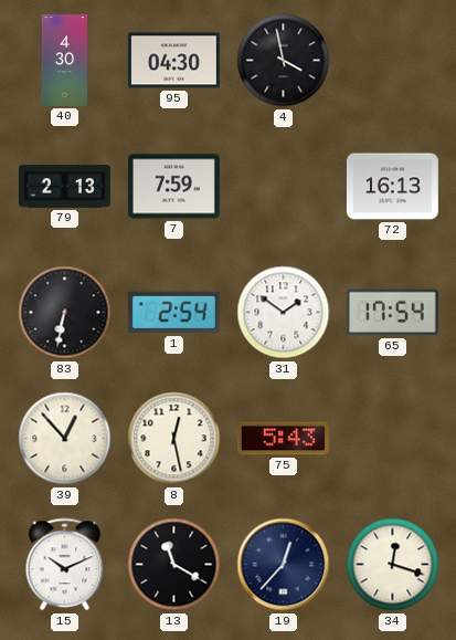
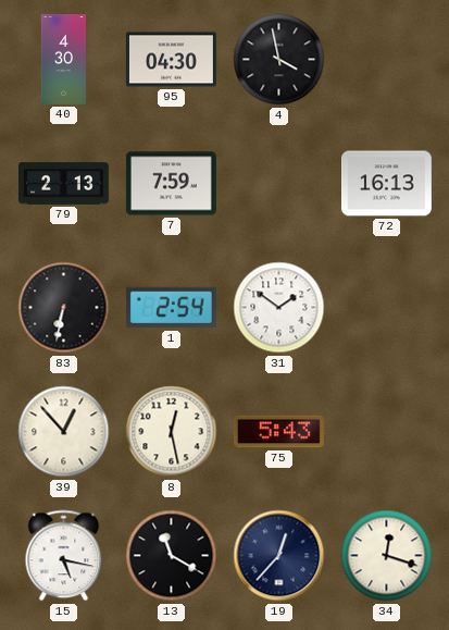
65: 17:54 -> none
15: 10:11 -> 5:17
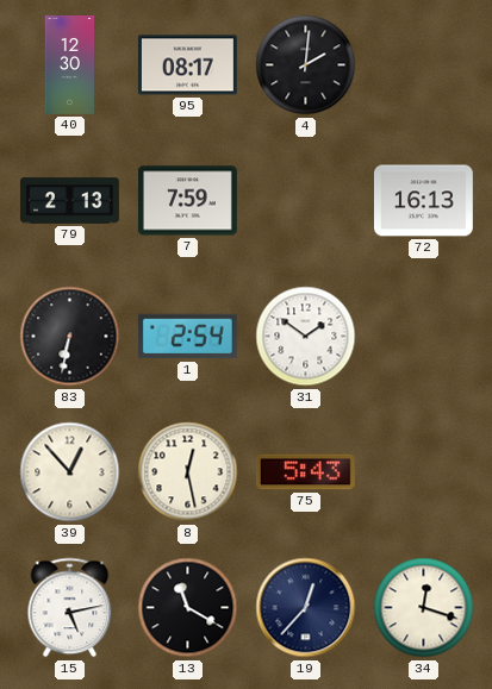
40: 4:30 -> 12:30
95: 04:30 -> 08:17
4: 3:58 -> 2:01
15: 5:17 -> 5:13
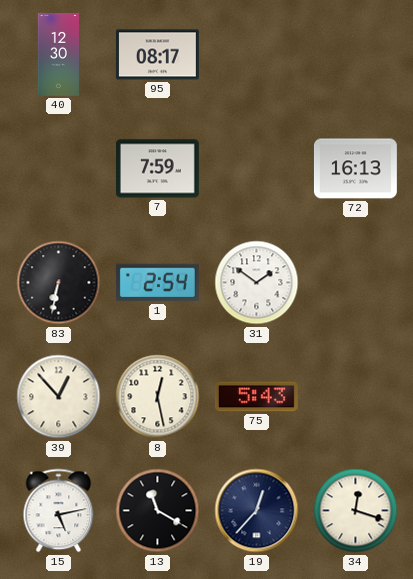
4: 2:01 -> none
79: 2:13 -> none
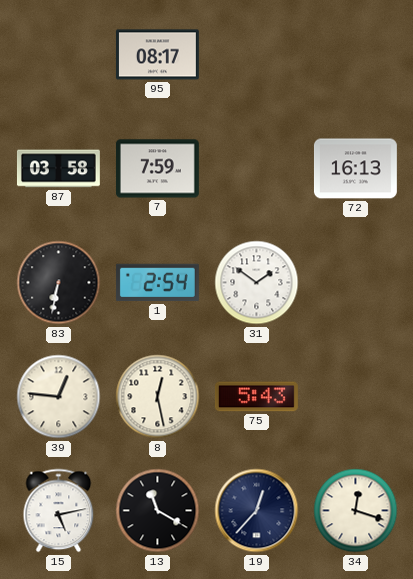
40: 12:30 -> none
87: none -> 03:58
39: 12:53 -> 12:46
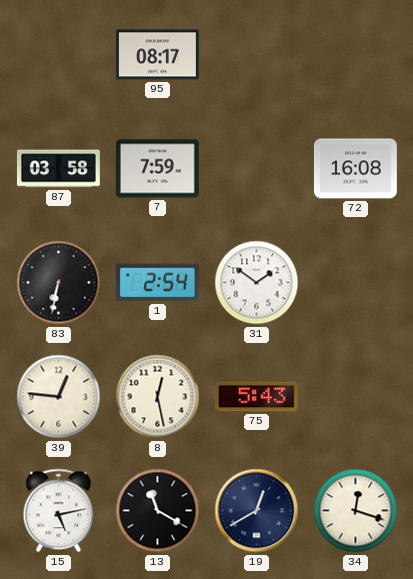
72: 16:13 -> 16:08
19: 12:37 -> 12:40
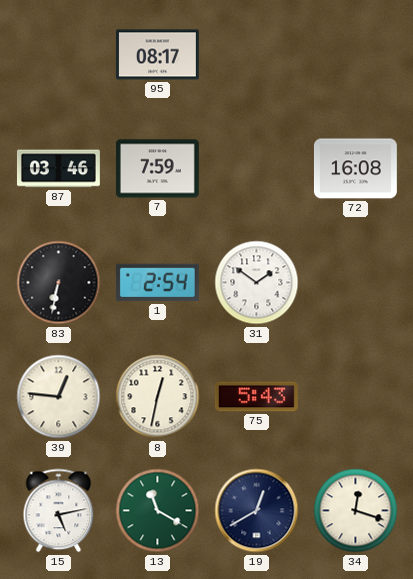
87: 03:58 -> 03:46
8: 12:28 -> 12:32
13 dial: black -> green
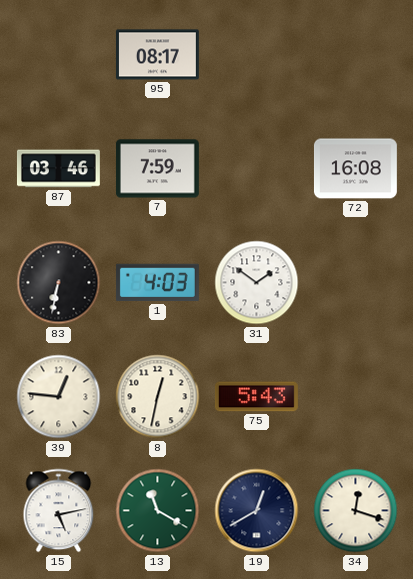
1: 2:54 -> 4:03
